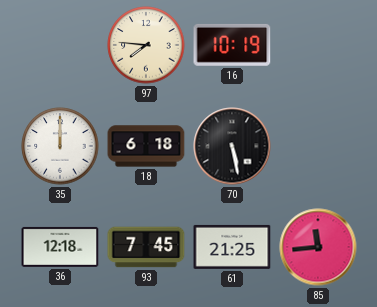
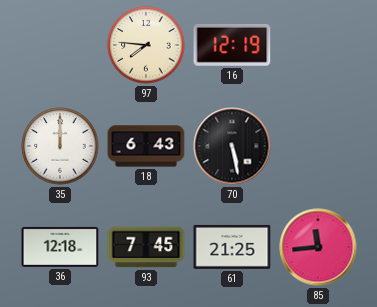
16: 10:19 -> 12:19
18: 6:18 -> 6:43
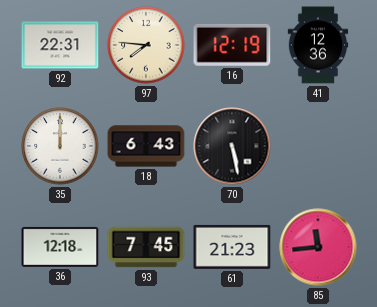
92: none -> 22:31
41: none -> 12:36
61: 21:25 -> 21:23
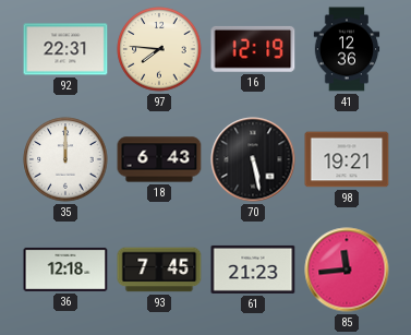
98: none -> 19:21
